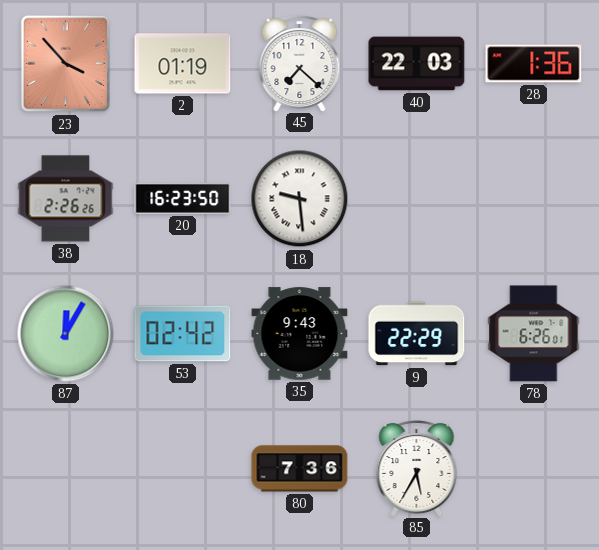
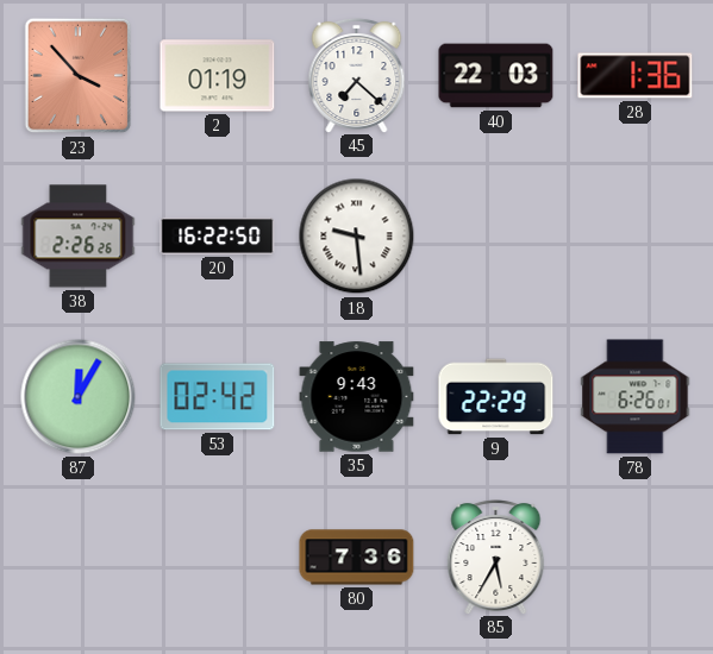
20: 16:23 -> 16:22
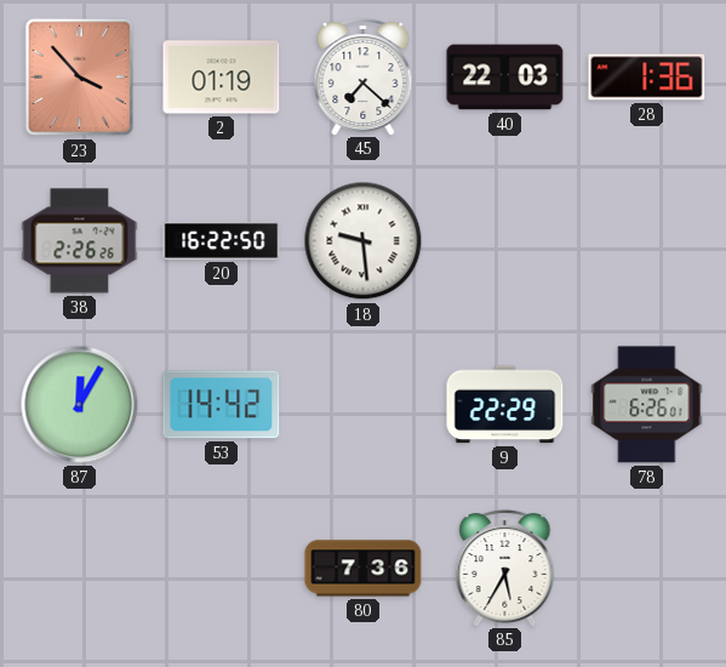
53: 02:42 -> 14:42
35: 9:43 -> none
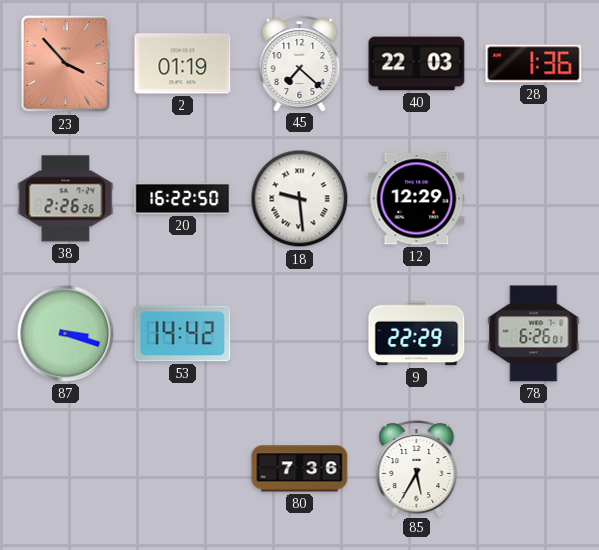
12: none -> 12:29
87: 12:05 -> 3:18
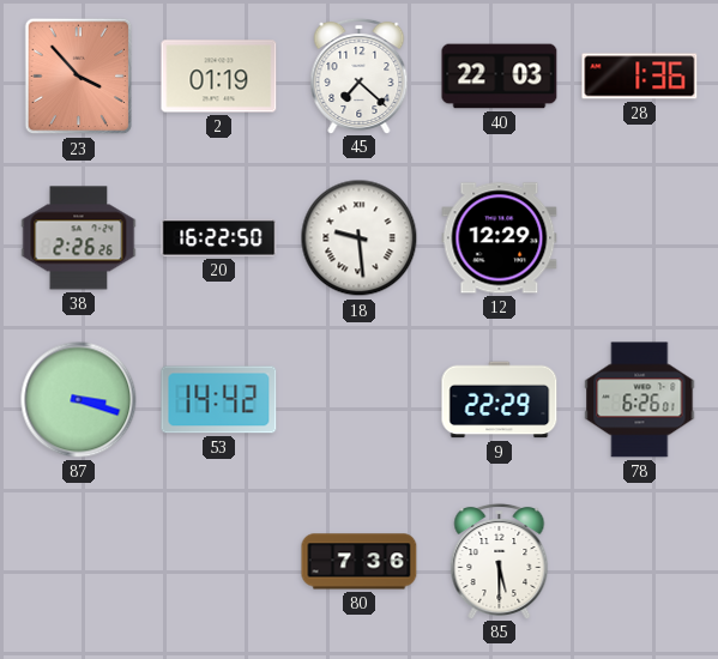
85: 5:35 -> 5:30
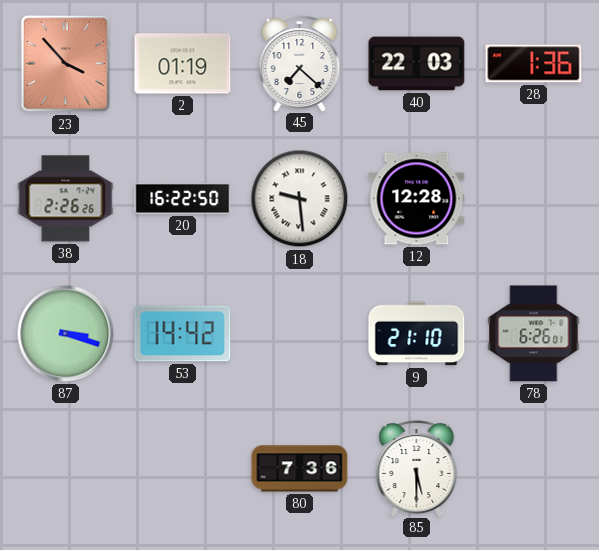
12: 12:29 -> 12:28
9: 22:29 -> 21:10
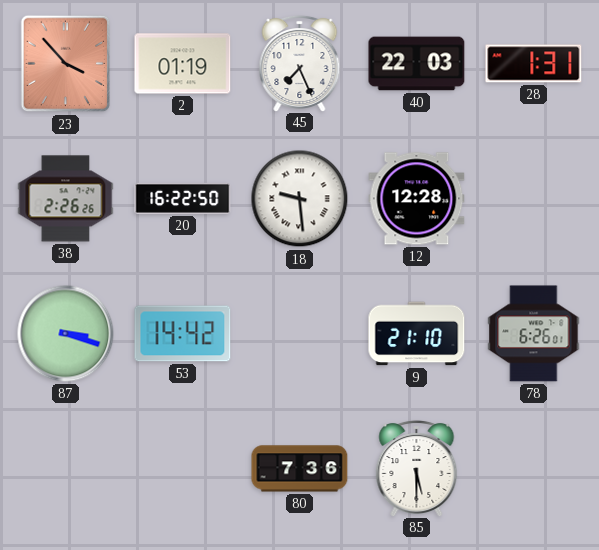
45: 7:22 -> 7:26
28: 1:36 -> 1:31
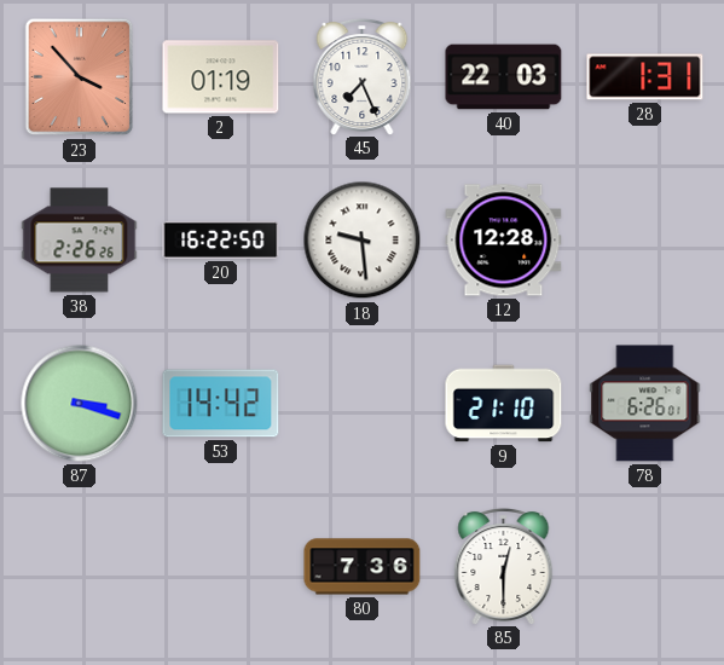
85: 5:30 -> 12:30
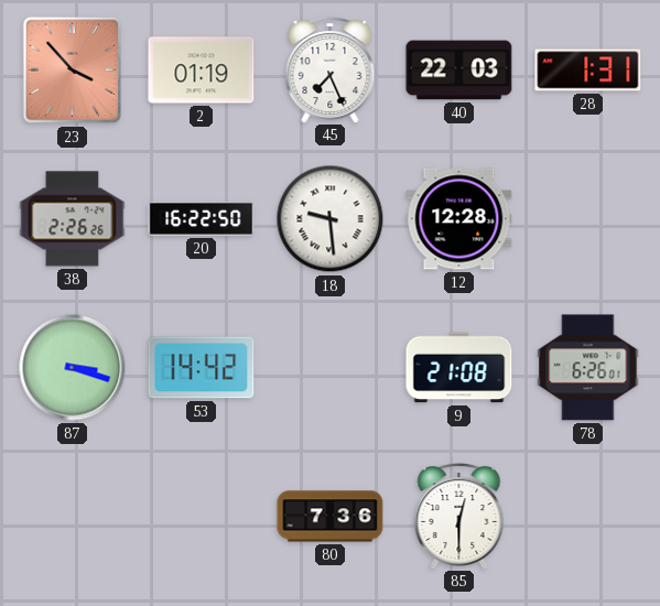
9: 21:10 -> 21:08
